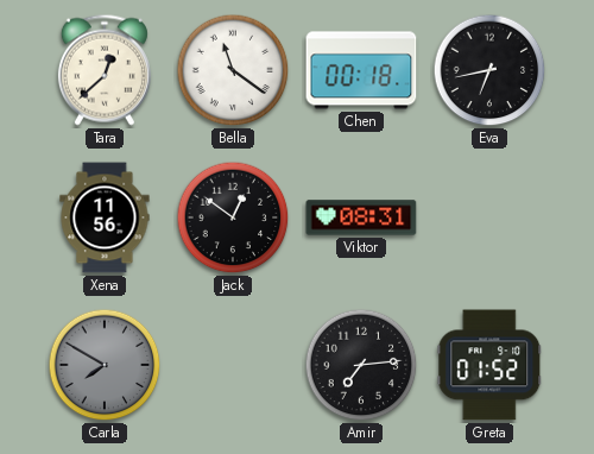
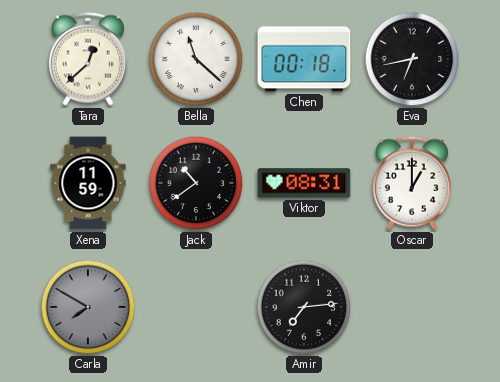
Bella: 11:21 -> 11:22
Xena: 11:56 -> 11:59
Jack: 12:51 -> 10:39
Oscar: none -> 1:00
Greta: 01:52 -> none
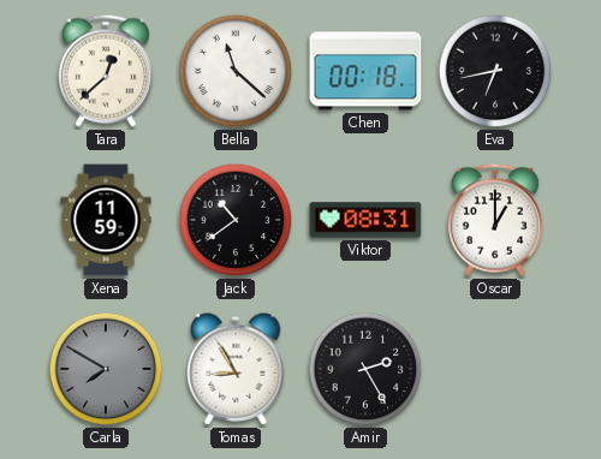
Tomas: none -> 8:55
Amir: 7:14 -> 2:25
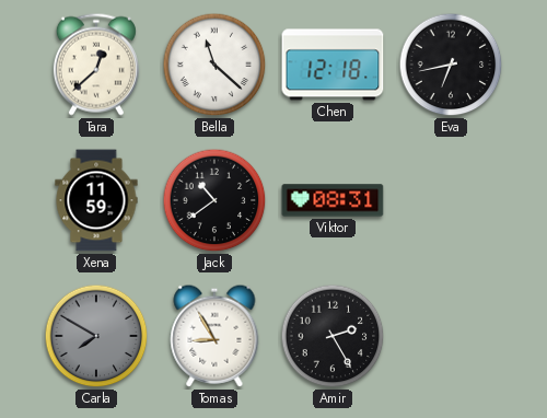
Chen: 00:18 -> 12:18
Oscar: 1:00 -> none
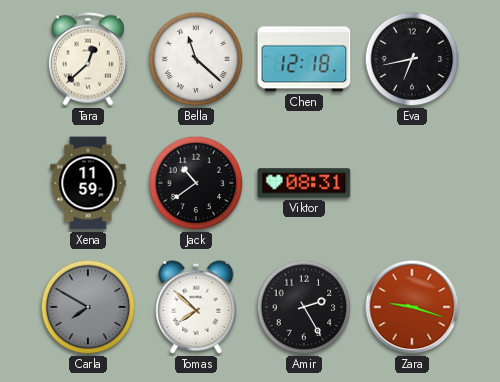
Tomas: 8:55 -> 7:52
Zara: none -> 9:18
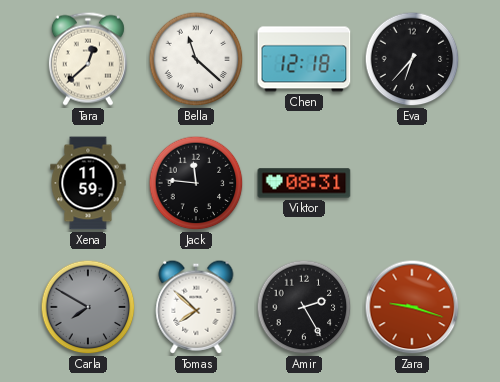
Eva: 6:43 -> 6:37
Jack: 10:39 -> 11:46
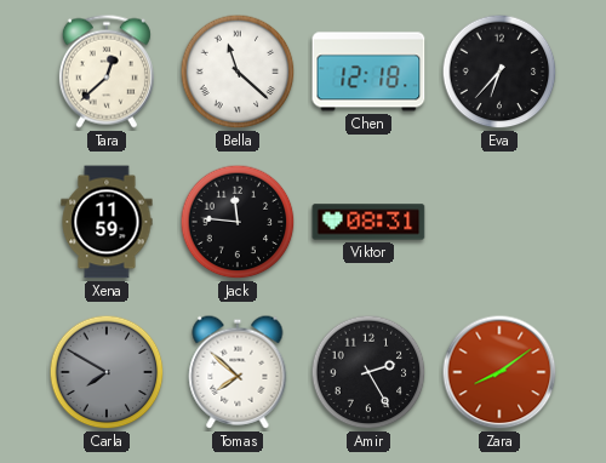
Zara: 9:18 -> 8:09
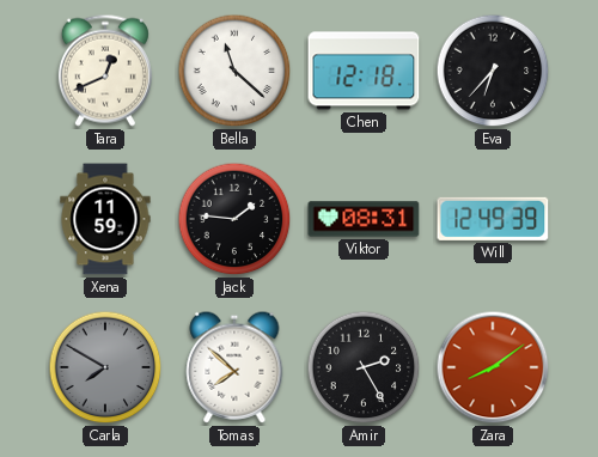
Tara: 12:38 -> 12:41
Jack: 11:46 -> 1:46
Will: none -> 12:49
